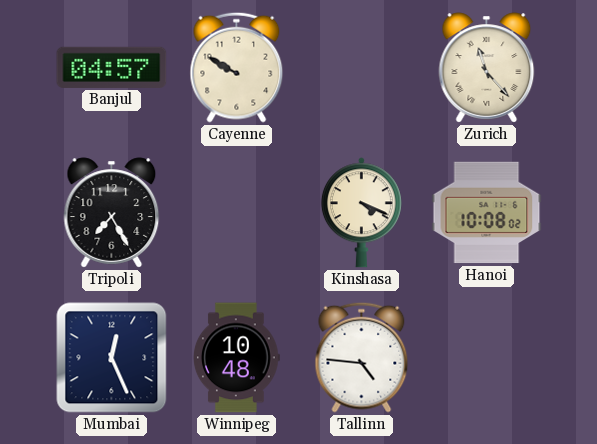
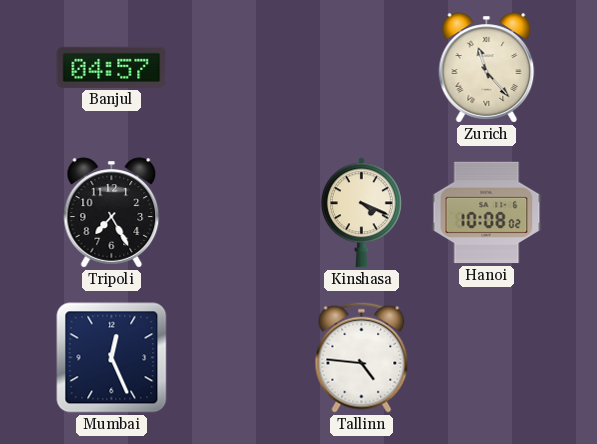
Cayenne: 9:50 -> none
Winnipeg: 10:48 -> none
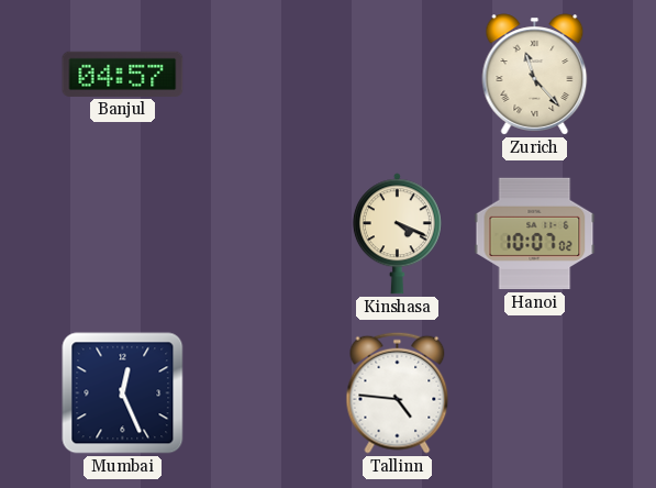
Tripoli: 7:25 -> none
Hanoi: 10:08 -> 10:07
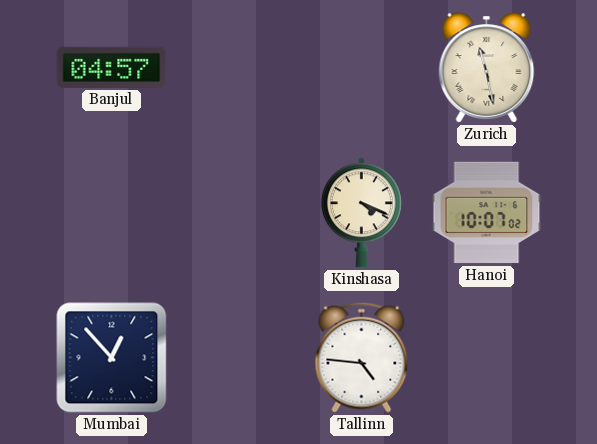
Zurich: 11:23 -> 11:28
Mumbai: 12:26 -> 12:53
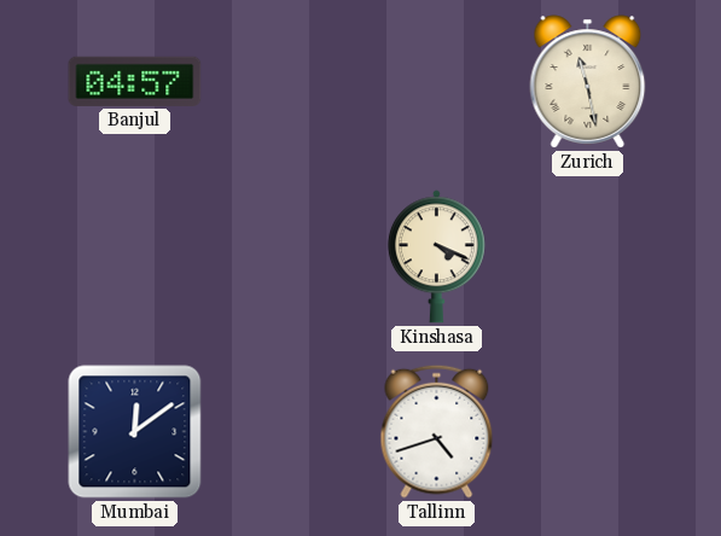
Hanoi: 10:07 -> none
Mumbai: 12:53 -> 12:09
Tallinn: 4:46 -> 4:42
